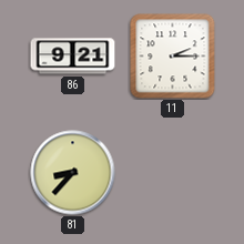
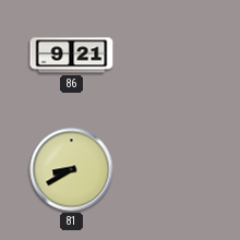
11: 2:15 -> none
81: 8:37 -> 8:40
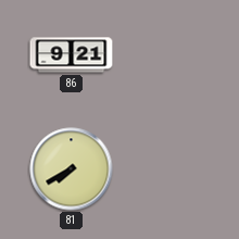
81: 8:40 -> 7:40
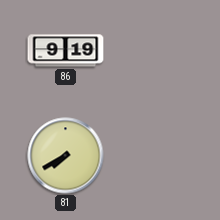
86: 9:21 -> 9:19
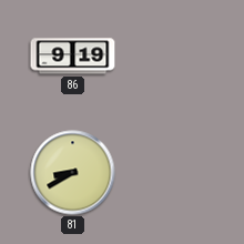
81: 7:40 -> 8:40
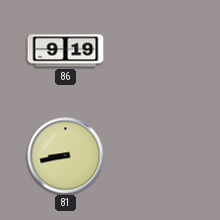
81: 8:40 -> 8:43
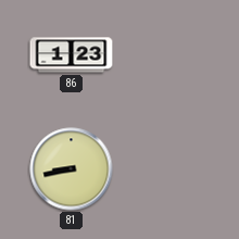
86: 9:19 -> 1:23
